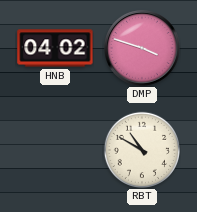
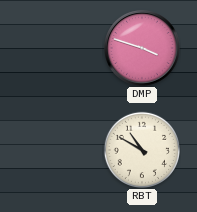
HNB: 04:02 -> none
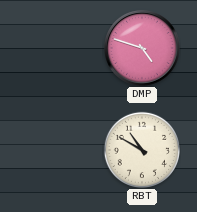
DMP: 3:48 -> 4:48
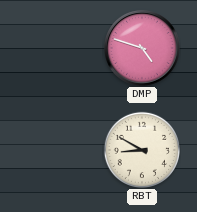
RBT: 10:50 -> 8:50
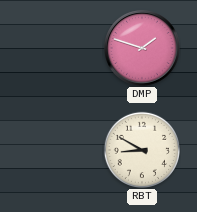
DMP: 4:48 -> 1:48
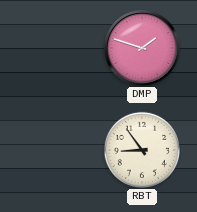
RBT: 8:50 -> 8:54
